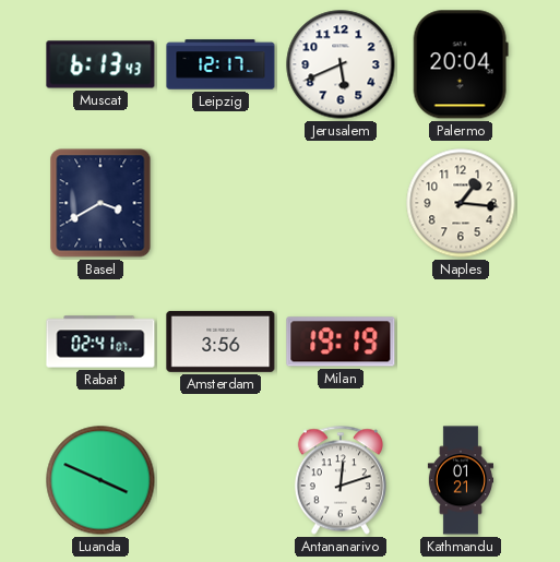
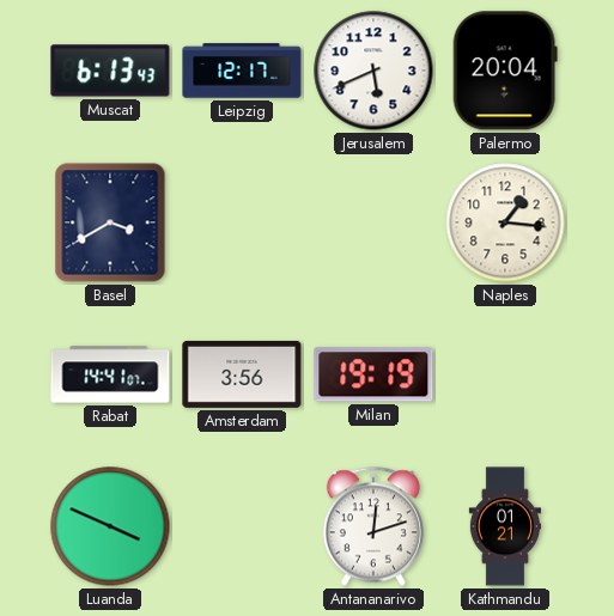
Rabat: 02:41 -> 14:41
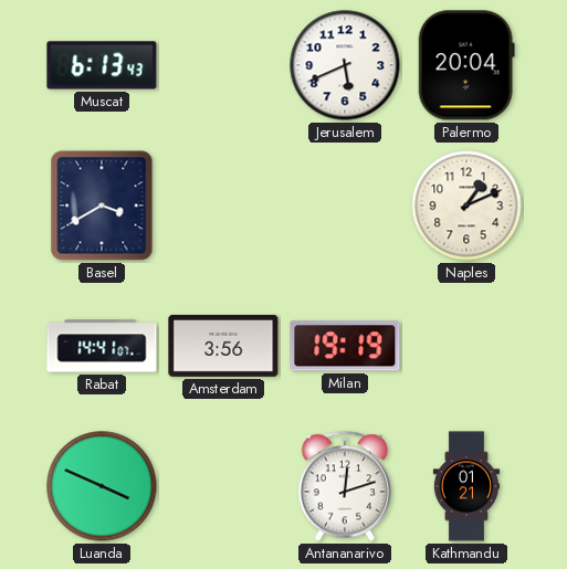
Leipzig: 12:17 -> none
Naples: 1:16 -> 1:11
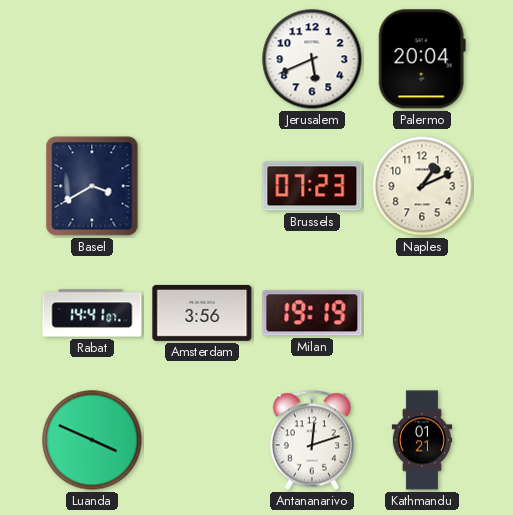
Muscat: 6:13 -> none
Brussels: none -> 07:23
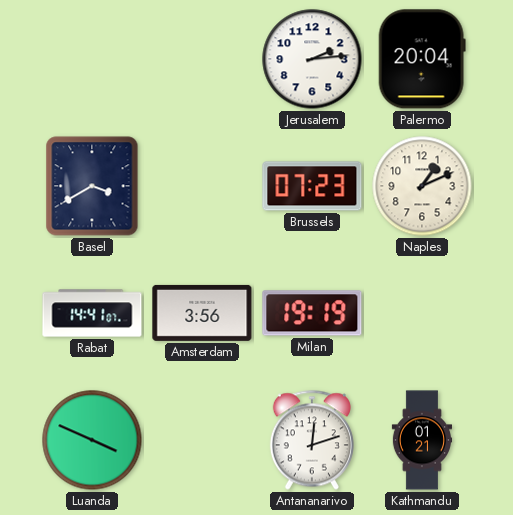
Jerusalem: 5:41 -> 2:14
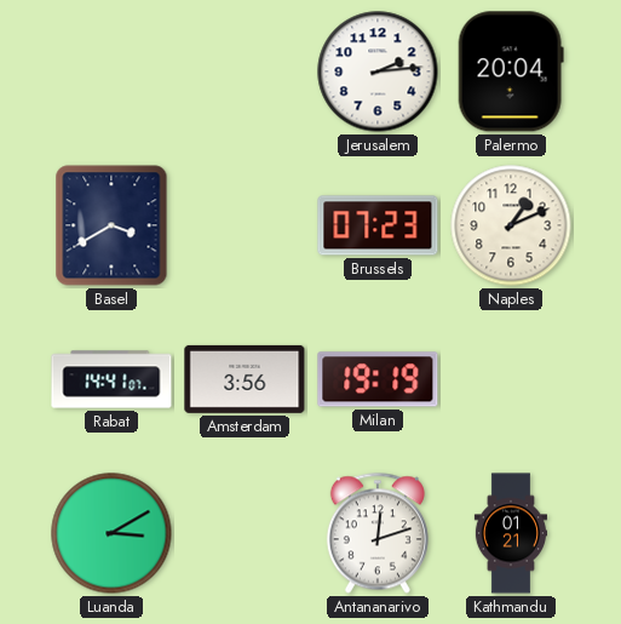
Luanda: 3:49 -> 3:10
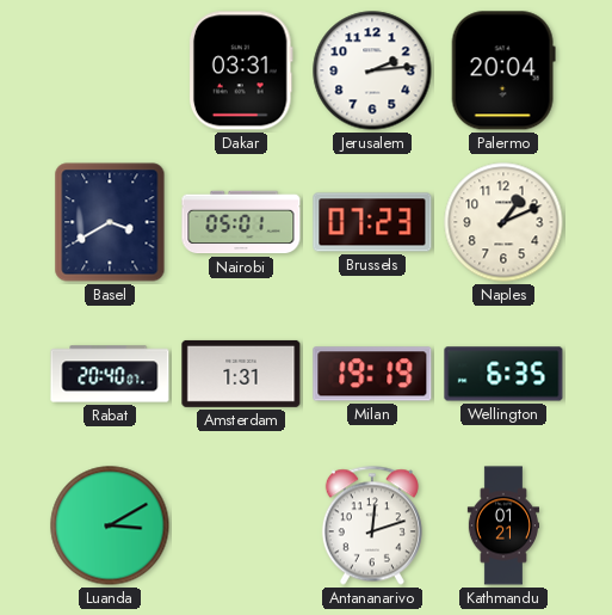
Dakar: none -> 03:31
Nairobi: none -> 05:01
Rabat: 14:41 -> 20:40
Amsterdam: 3:56 -> 1:31
Wellington: none -> 6:35
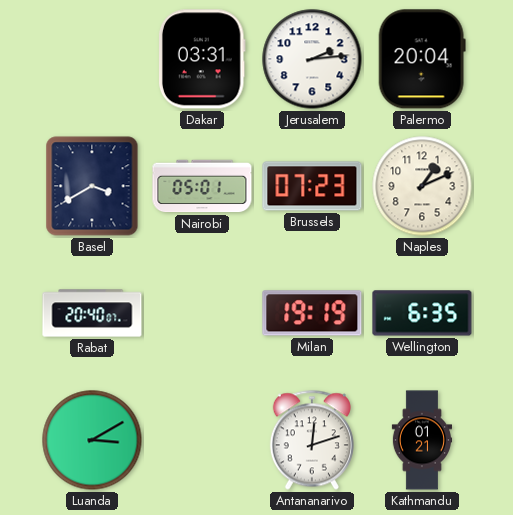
Amsterdam: 1:31 -> none
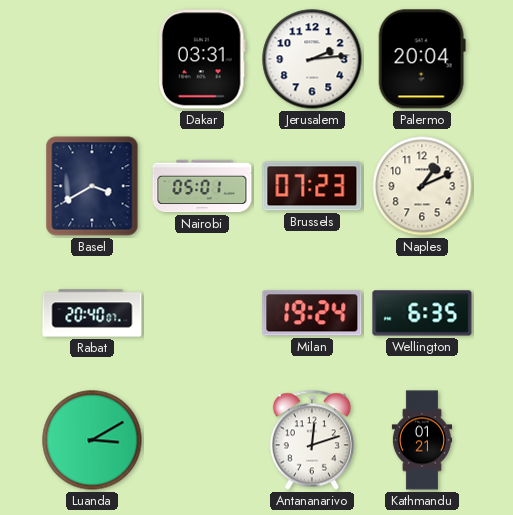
Milan: 19:19 -> 19:24
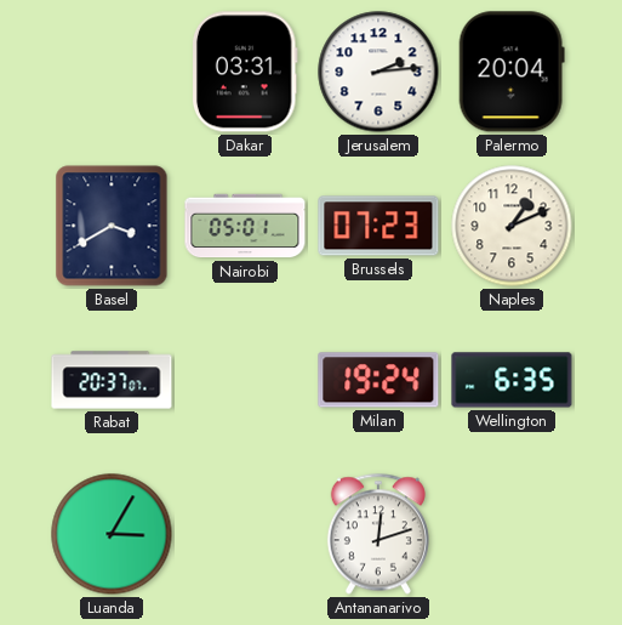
Rabat: 20:40 -> 20:37
Luanda: 3:10 -> 3:05
Kathmandu: 01:21 -> none
